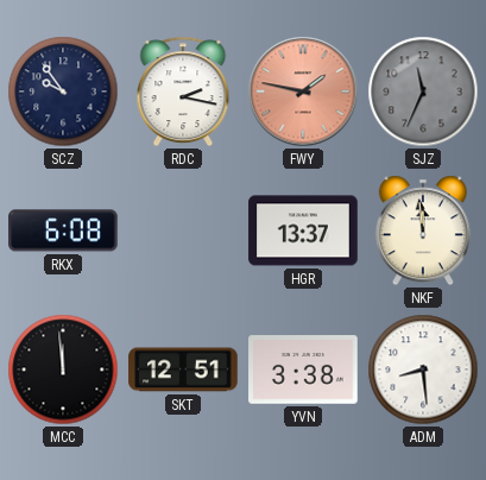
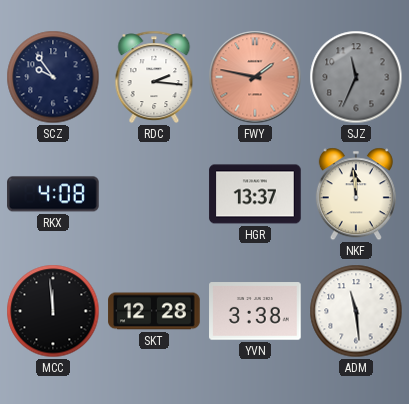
RDC: 2:17 -> 2:16
RKX: 6:08 -> 4:08
SKT: 12:51 -> 12:28
ADM: 8:29 -> 11:29
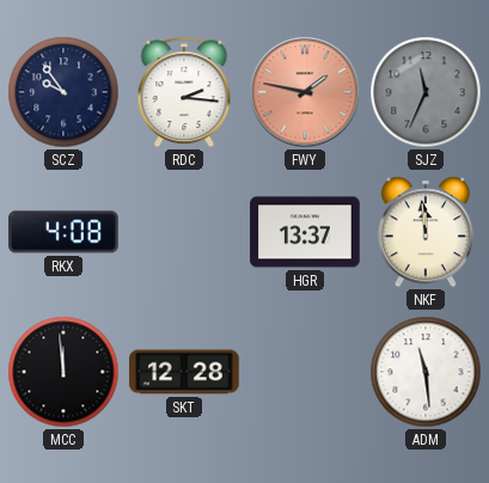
YVN: 3:38 -> none
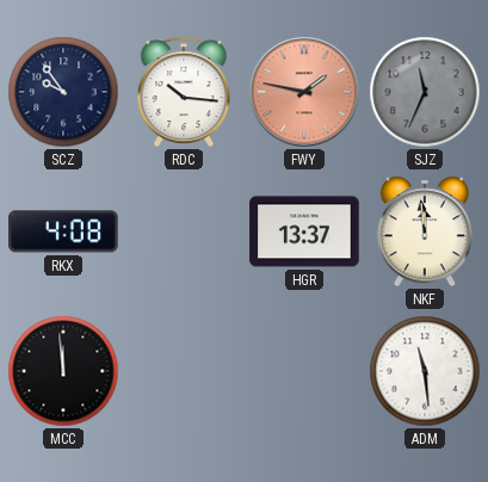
RDC: 2:16 -> 10:16
SKT: 12:28 -> none
